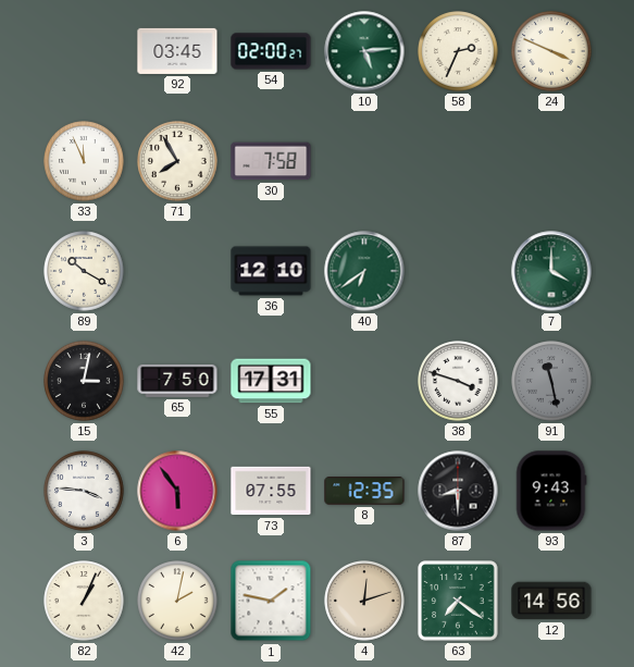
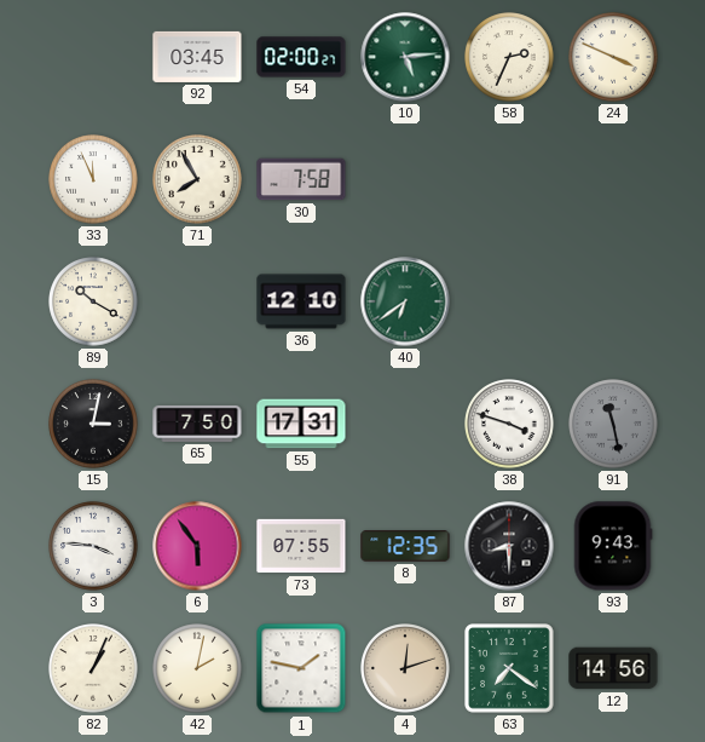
7: 4:00 -> none
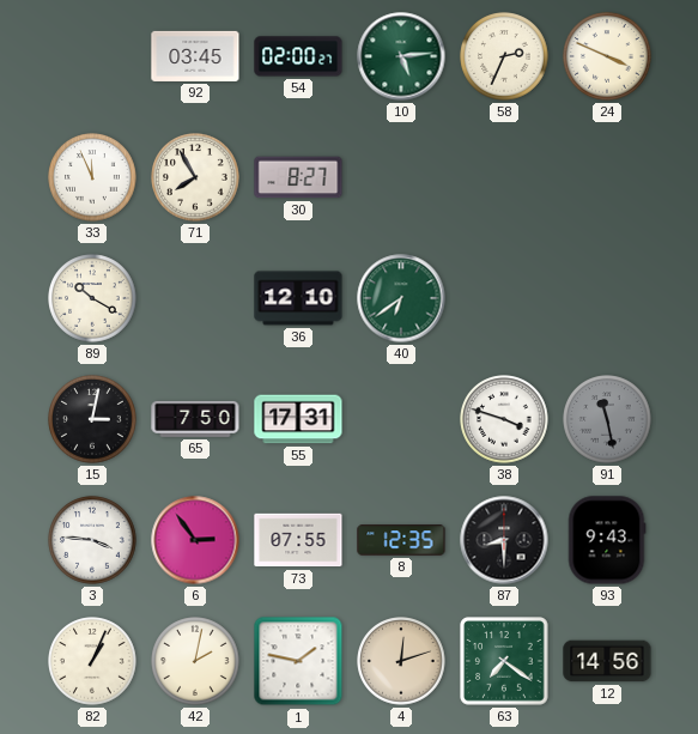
30: 7:58 -> 8:27
6: 5:54 -> 2:54
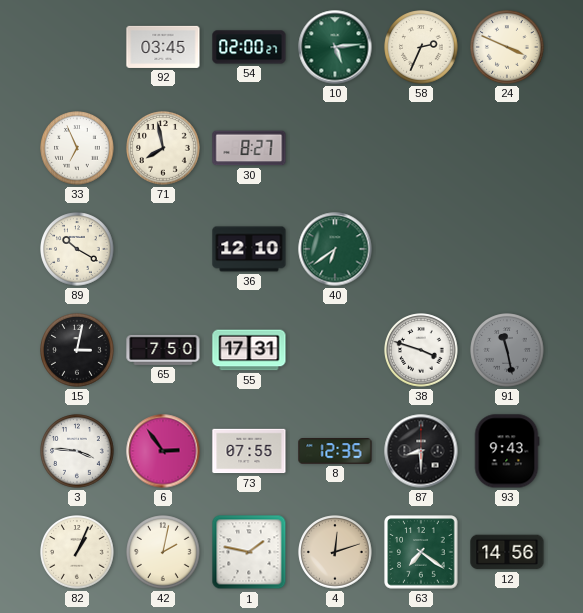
33: 11:56 -> 6:56
71: 7:55 -> 7:58
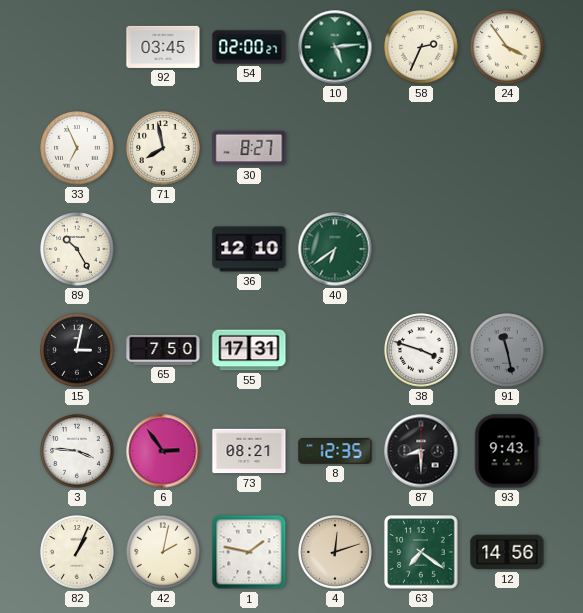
24: 3:49 -> 3:54
89: 10:20 -> 10:25
73: 07:55 -> 08:21
